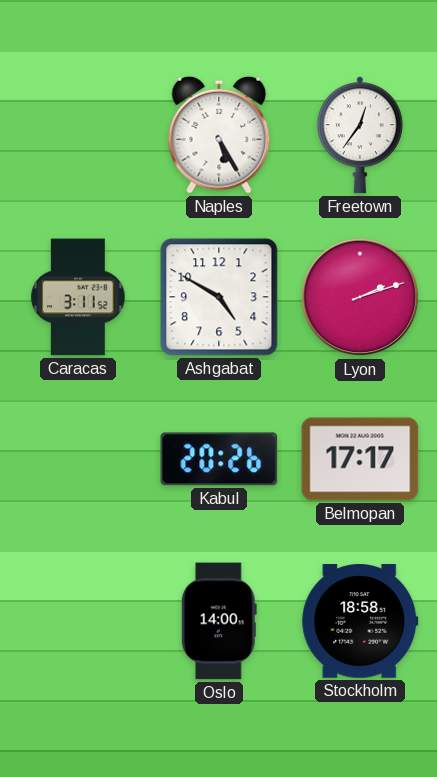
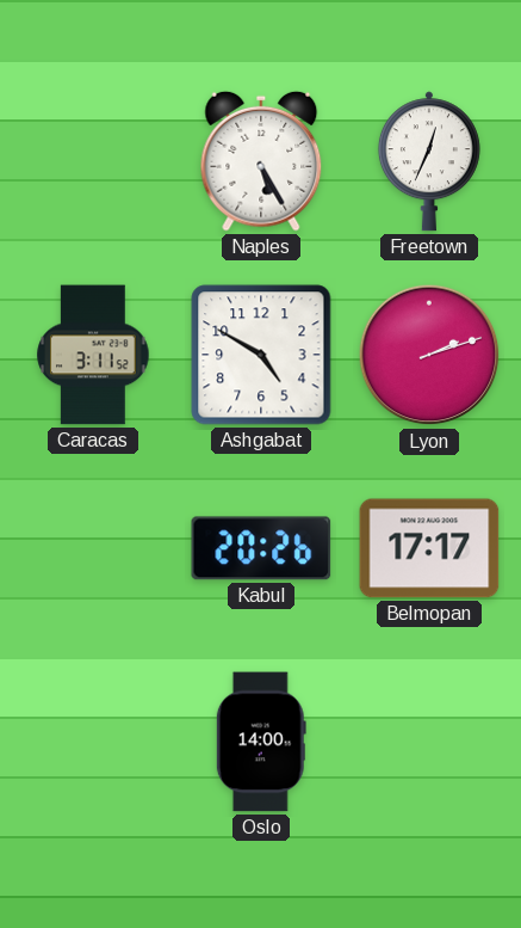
Freetown: 12:36 -> 12:34
Stockholm: 18:58 -> none
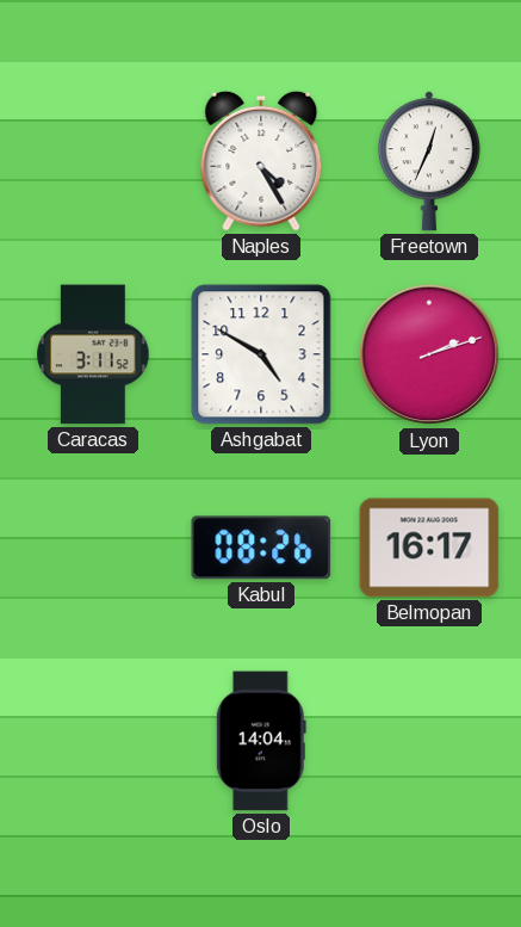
Naples: 5:25 -> 4:25
Kabul: 20:26 -> 08:26
Belmopan: 17:17 -> 16:17
Oslo: 14:00 -> 14:04
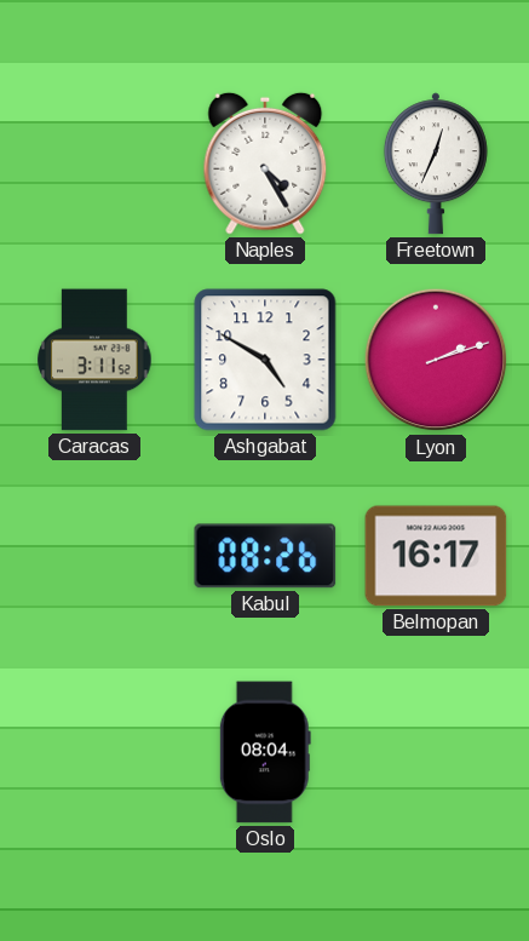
Oslo: 14:04 -> 08:04
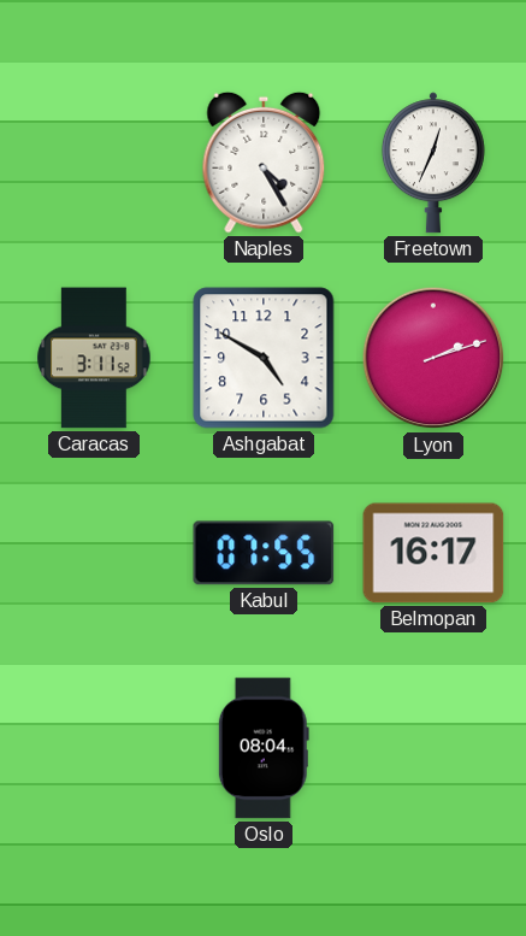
Kabul: 08:26 -> 07:55
